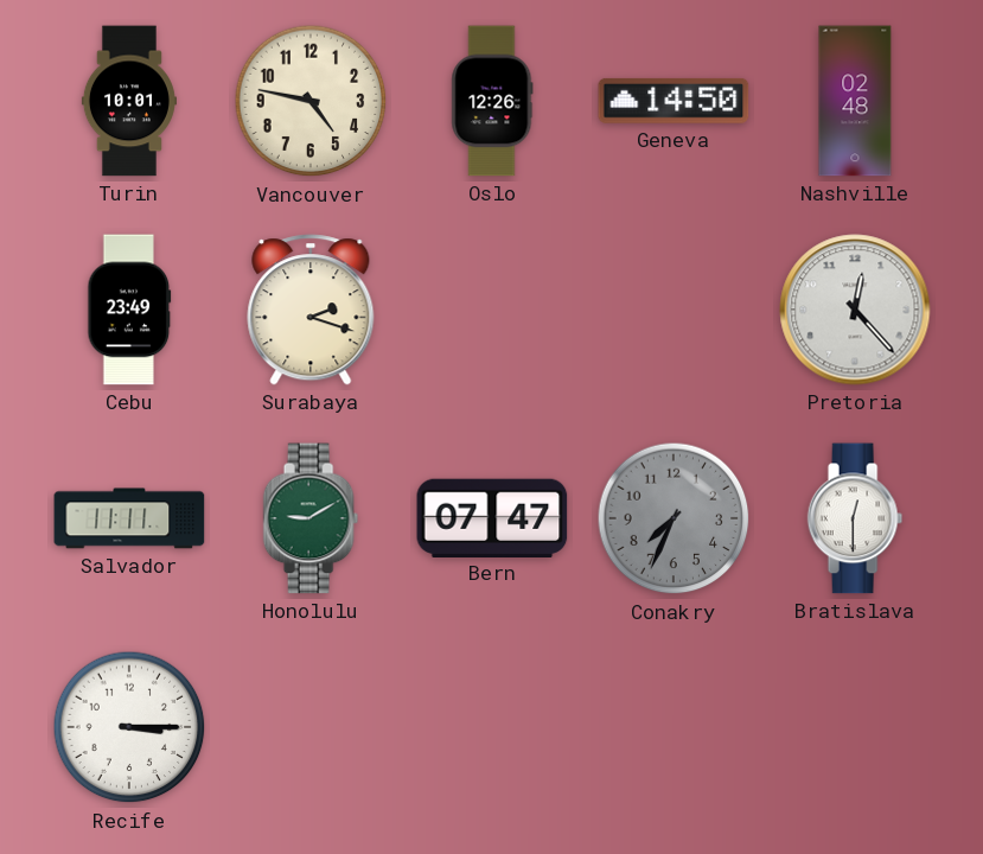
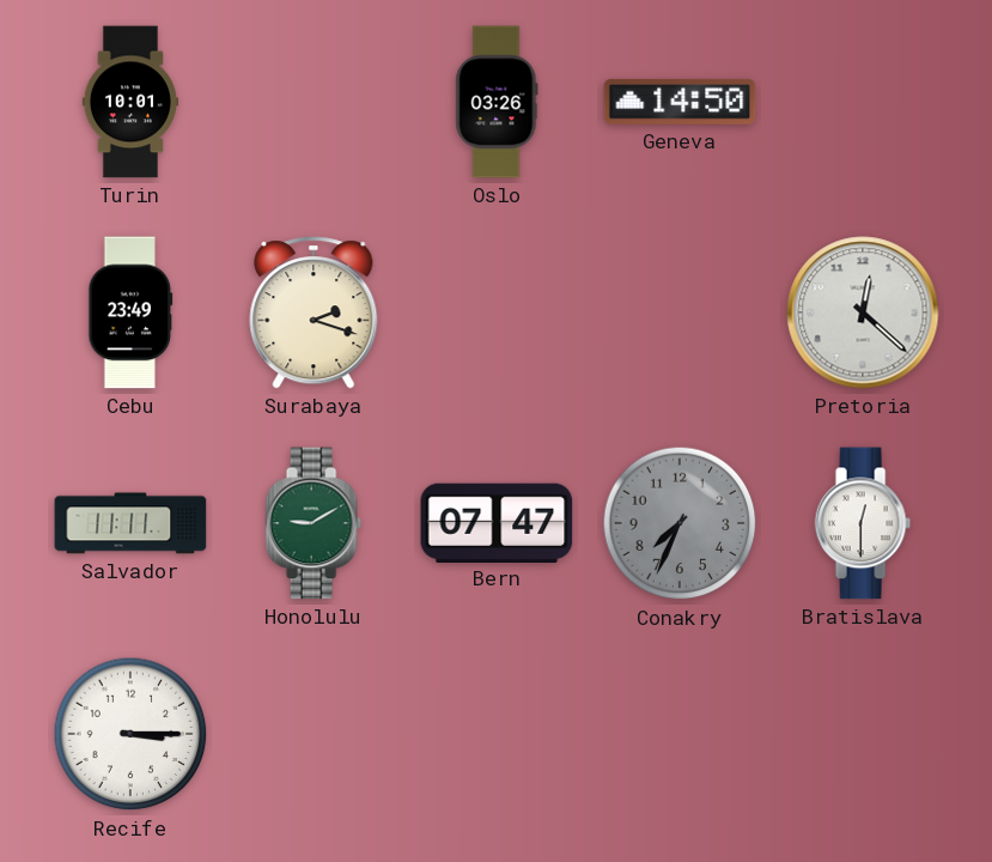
Vancouver: 4:47 -> none
Oslo: 12:26 -> 03:26
Nashville: 02:48 -> none
Pretoria: 12:23 -> 12:22
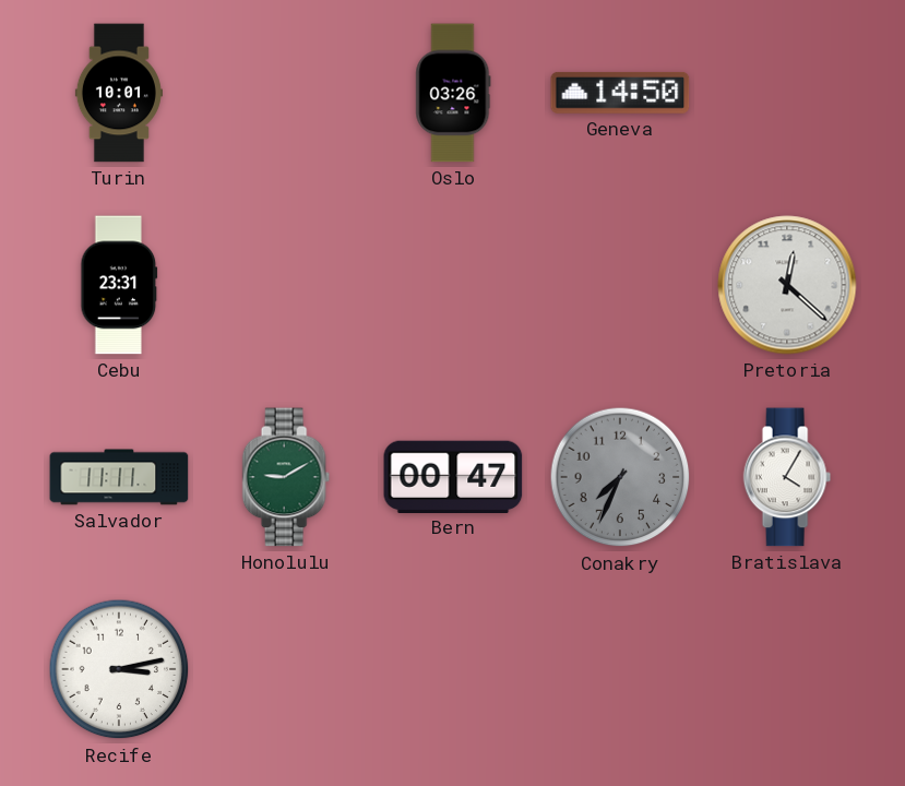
Cebu: 23:49 -> 23:31
Surabaya: 2:18 -> none
Bern: 07:47 -> 00:47
Bratislava: 12:30 -> 4:05
Recife: 3:15 -> 3:13
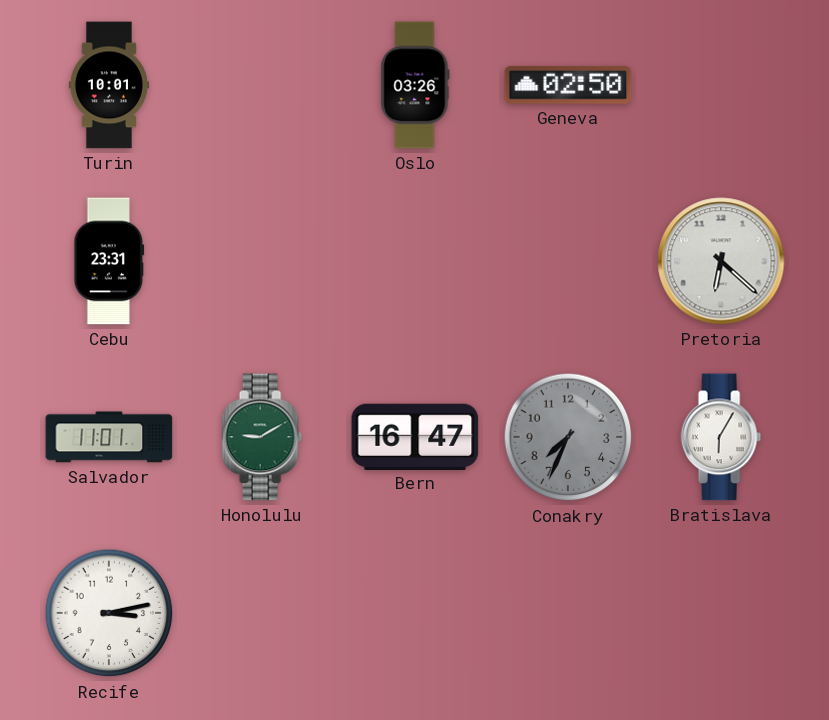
Geneva: 14:50 -> 02:50
Pretoria: 12:22 -> 6:22
Salvador: 11:11 -> 11:01
Bern: 00:47 -> 16:47
Bratislava: 4:05 -> 6:05
